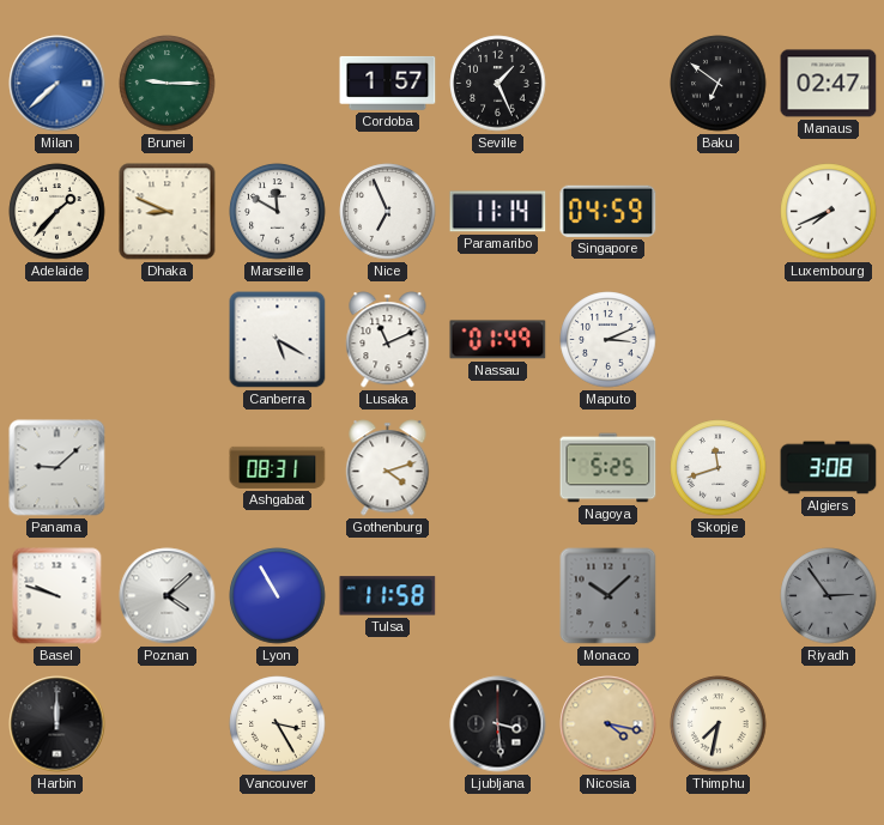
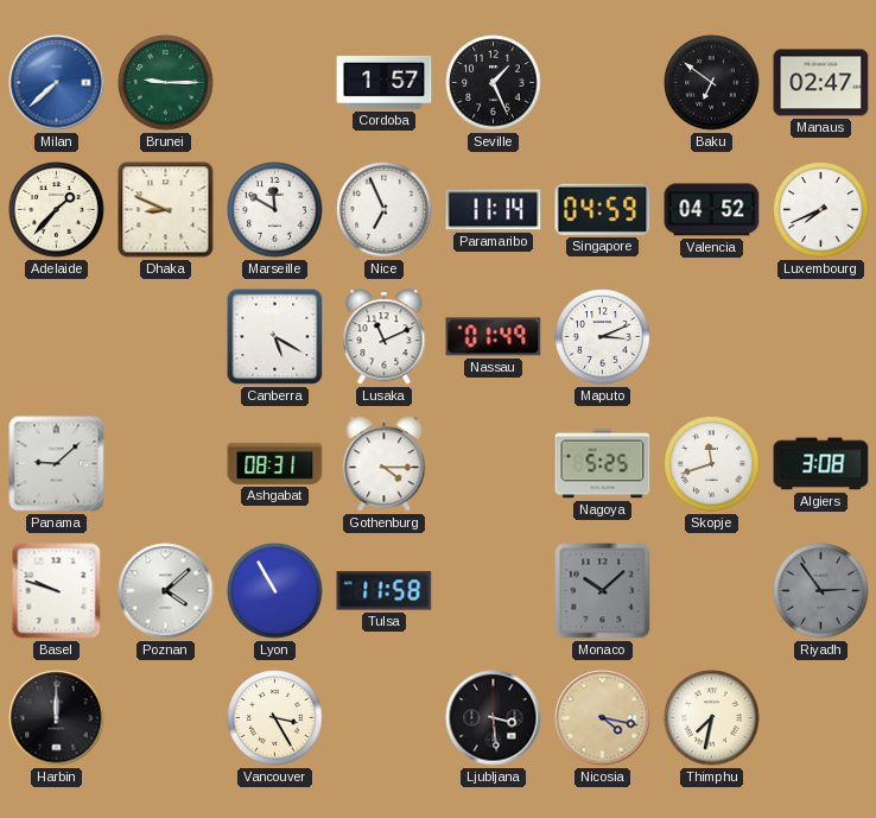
Valencia: none -> 04:52
Gothenburg: 4:12 -> 4:15
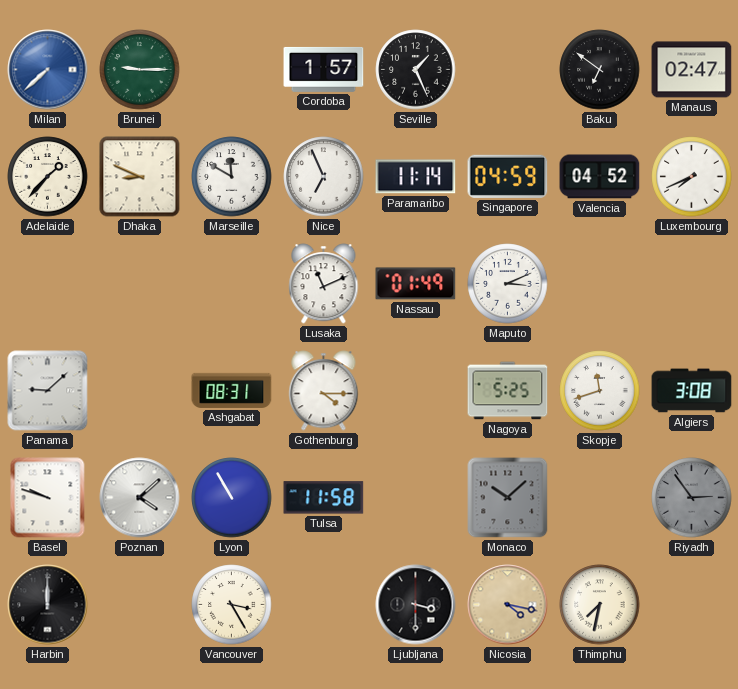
Canberra: 5:20 -> none
Ljubljana: 3:29 -> 3:30
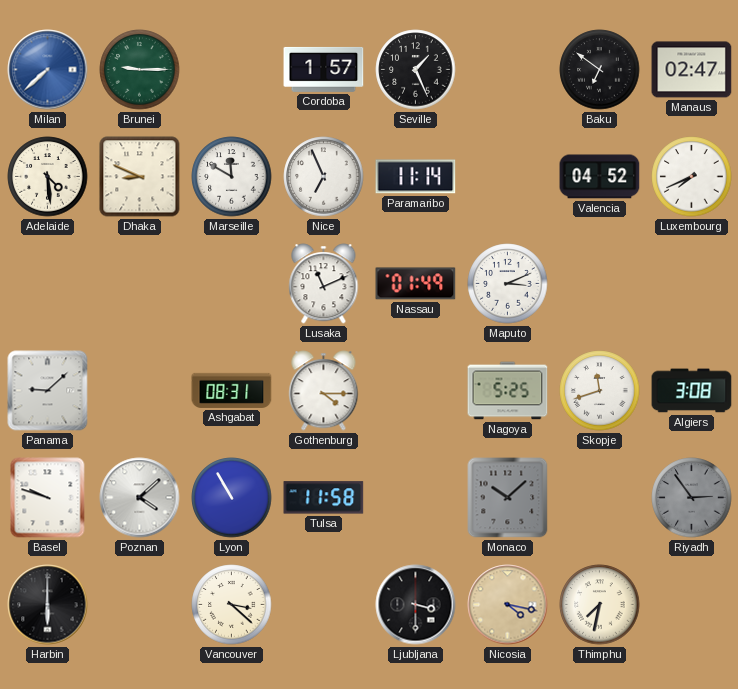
Adelaide: 1:37 -> 4:29
Singapore: 04:59 -> none
Harbin: 12:00 -> 6:00
Vancouver: 3:25 -> 3:22
